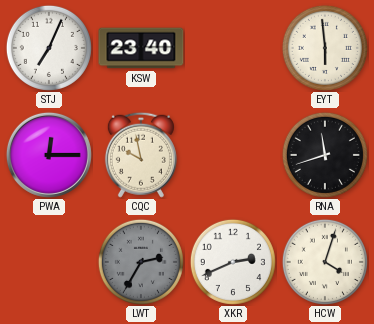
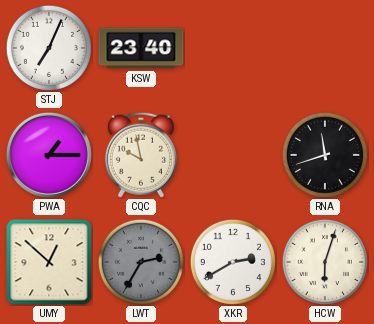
EYT: 5:59 -> none
PWA: 12:15 -> 1:15
UMY: none -> 12:52
XKR: 2:41 -> 2:40
HCW: 4:03 -> 6:03
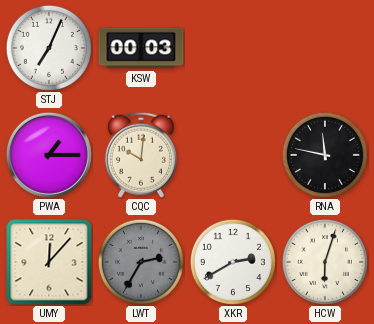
KSW: 23:40 -> 00:03
CQC: 9:58 -> 10:01
RNA: 11:42 -> 11:47
UMY: 12:52 -> 12:07
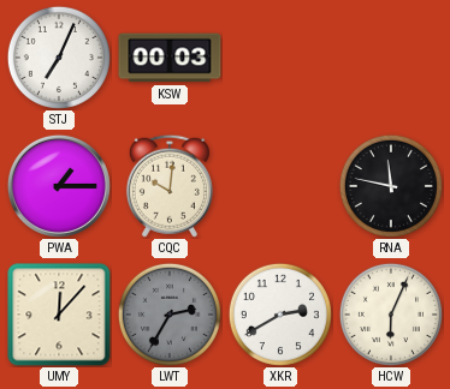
HCW: 6:03 -> 6:04
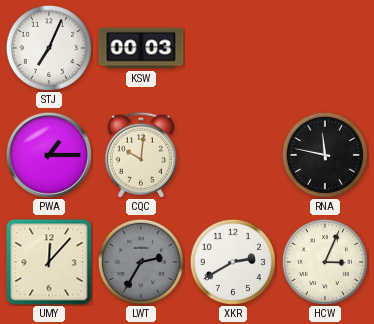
HCW: 6:04 -> 3:04
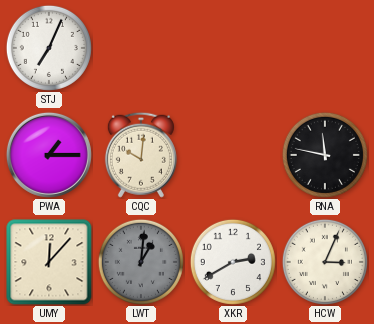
KSW: 00:03 -> none
LWT: 2:35 -> 1:01
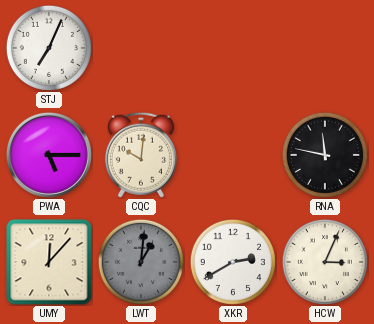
PWA: 1:15 -> 5:15
